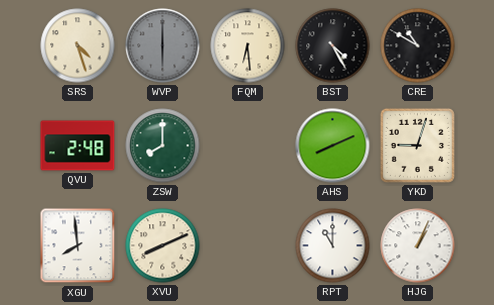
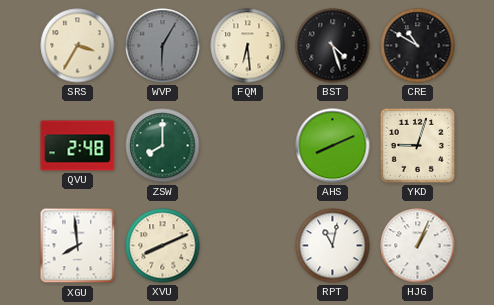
SRS: 4:27 -> 3:35
WVP: 6:00 -> 6:05
BST: 4:25 -> 4:27
RPT: 11:00 -> 11:02
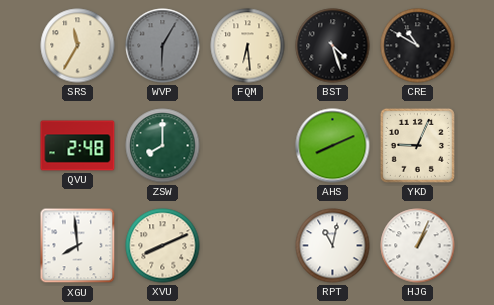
SRS: 3:35 -> 11:35
YKD: 9:03 -> 9:04
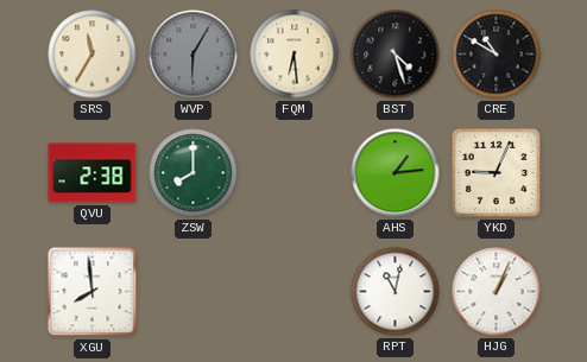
QVU: 2:48 -> 2:38
AHS: 8:11 -> 1:14
XVU: 8:11 -> none
